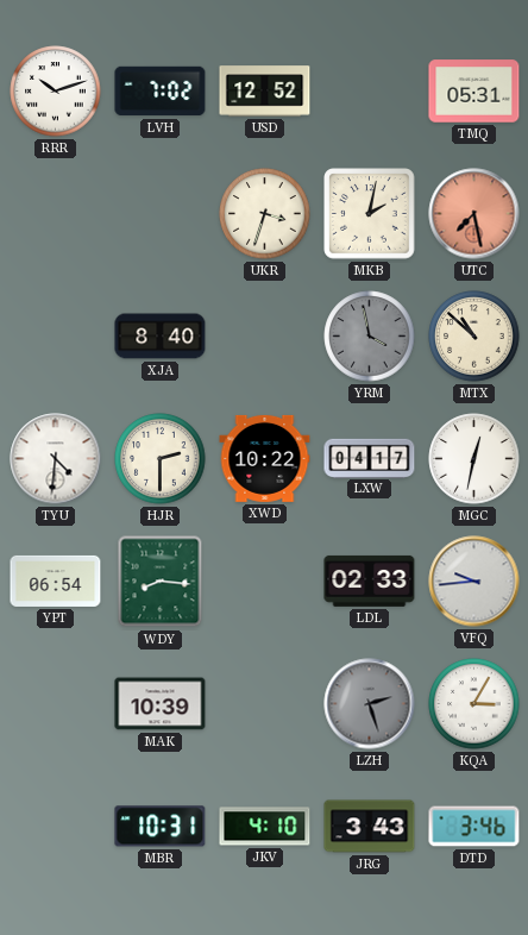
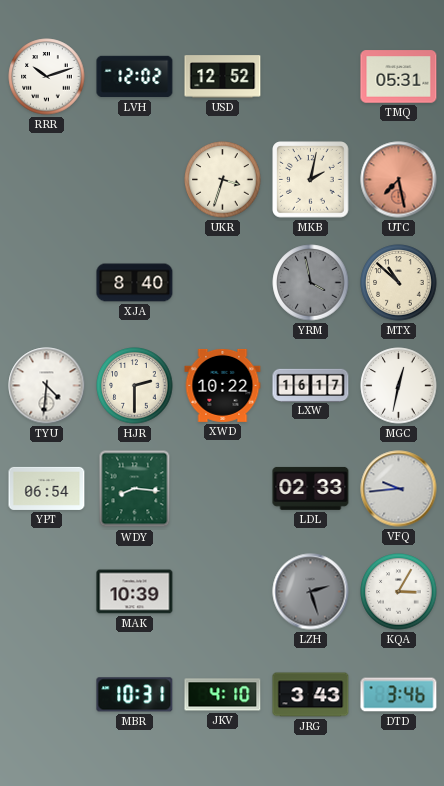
LVH: 7:02 -> 12:02
LXW: 04:17 -> 16:17
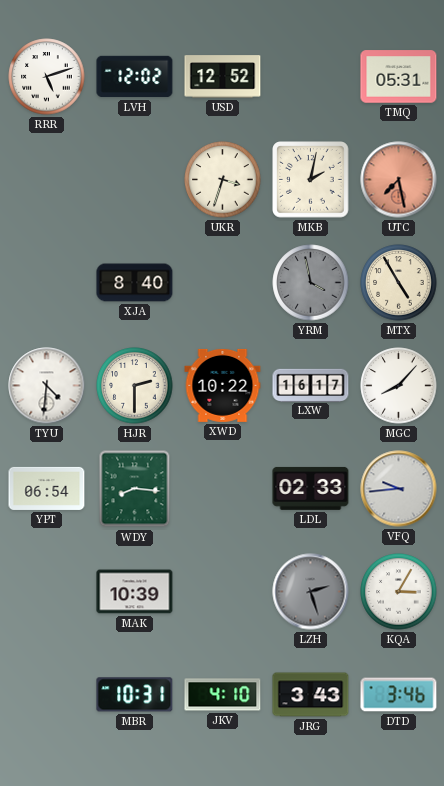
RRR: 10:12 -> 5:12
MTX: 10:52 -> 4:55
MGC: 12:32 -> 8:07
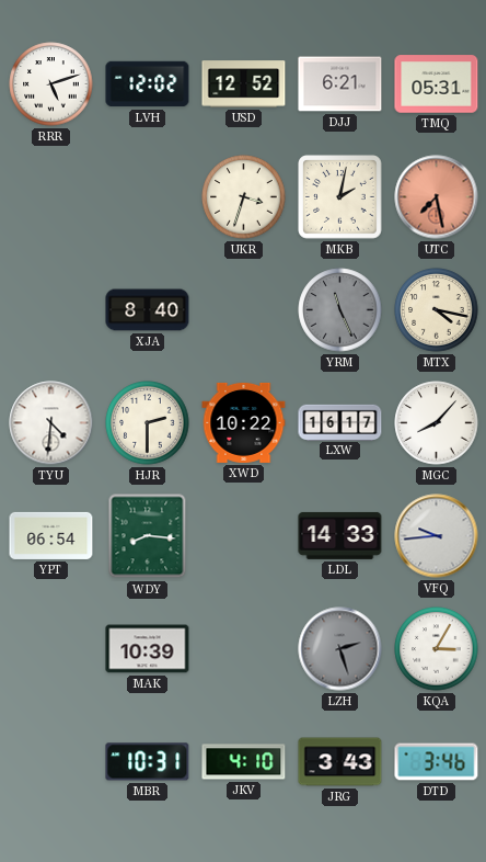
DJJ: none -> 6:21
YRM: 3:58 -> 11:26
MTX: 4:55 -> 4:17
LDL: 02:33 -> 14:33
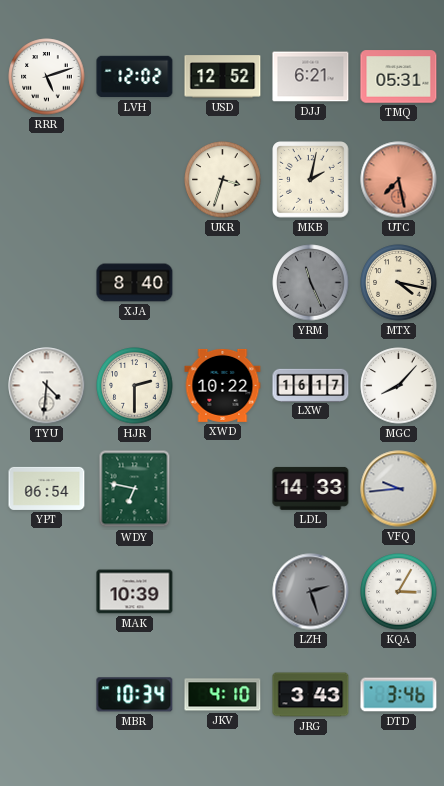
WDY: 8:16 -> 6:47
MBR: 10:31 -> 10:34
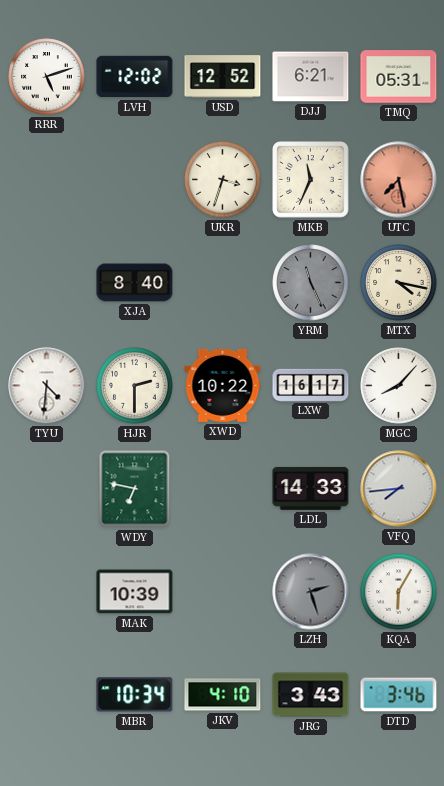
MKB: 2:02 -> 11:34
YPT: 06:54 -> none
VFQ: 9:44 -> 7:44
KQA: 3:05 -> 6:05
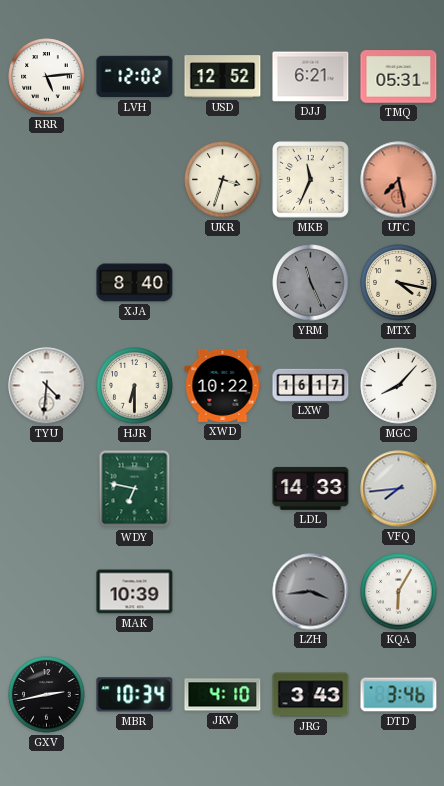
RRR: 5:12 -> 5:14
HJR: 2:30 -> 6:30
LZH: 2:27 -> 3:44
GXV: none -> 2:43
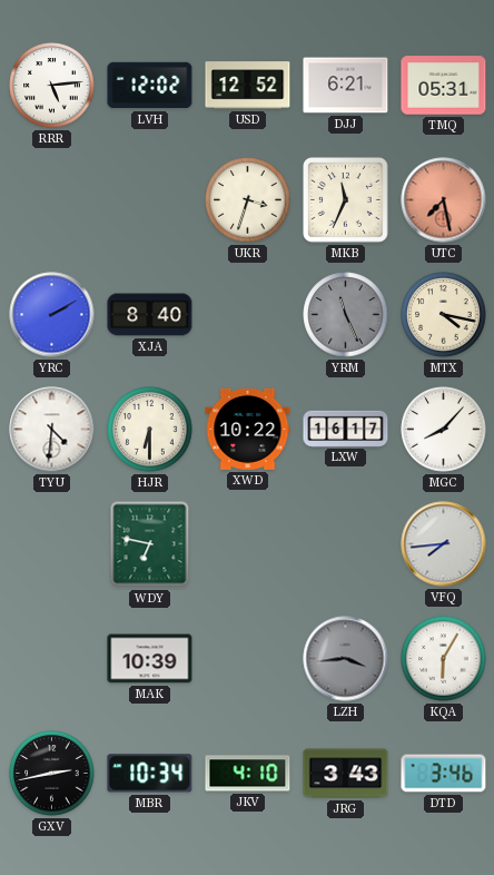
YRC: none -> 2:10
LDL: 14:33 -> none
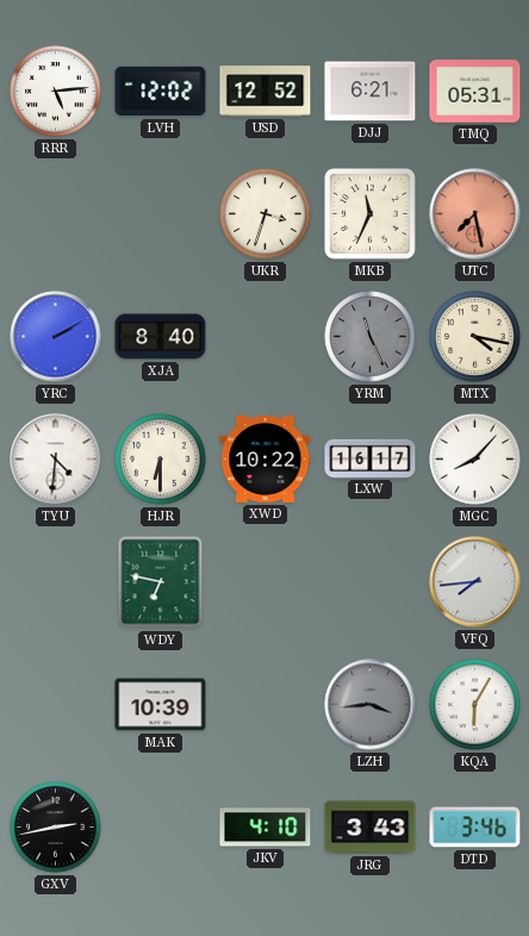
MBR: 10:34 -> none
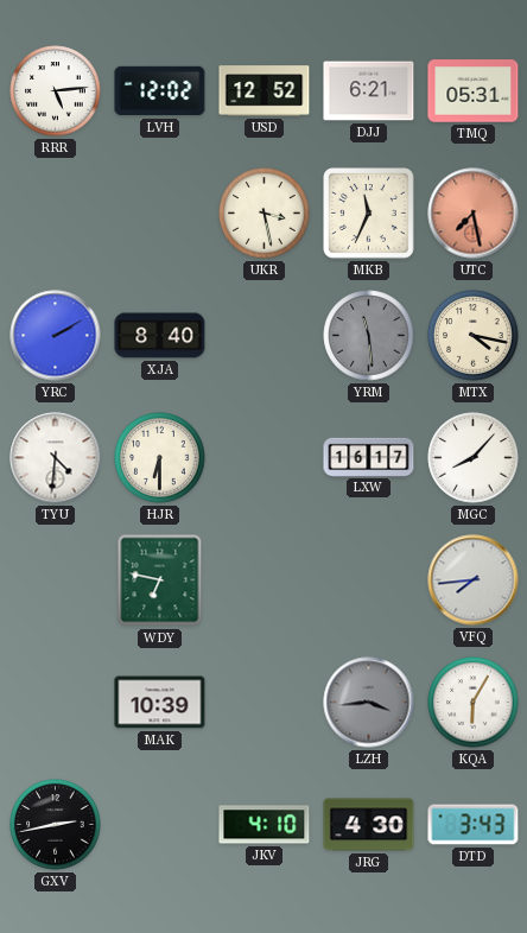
UKR: 3:33 -> 3:28
YRM: 11:26 -> 11:29
XWD: 10:22 -> none
JRG: 3:43 -> 4:30
DTD: 3:46 -> 3:43
